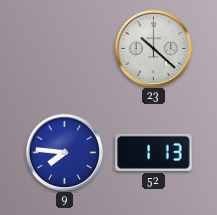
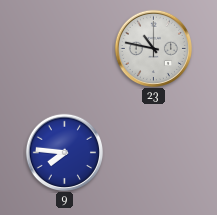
23: 10:22 -> 10:47
52: 1:13 -> none
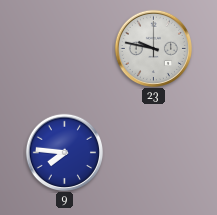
23: 10:47 -> 9:47
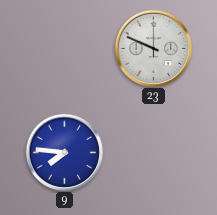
23: 9:47 -> 9:49
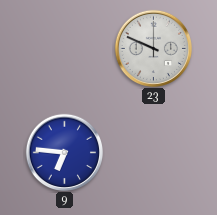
9: 7:46 -> 6:46
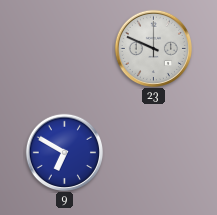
9: 6:46 -> 6:50
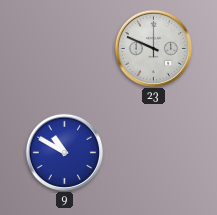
9: 6:50 -> 10:50
